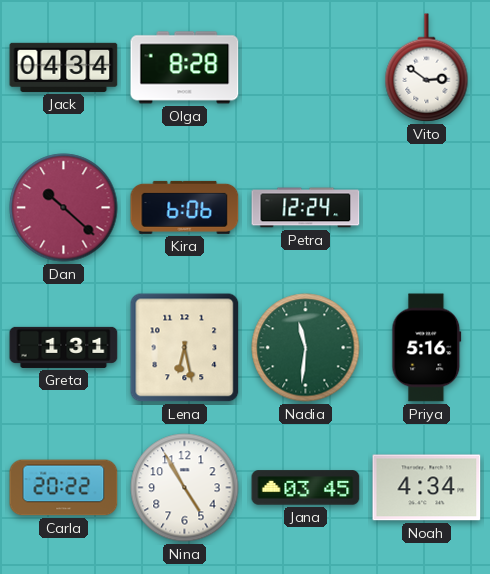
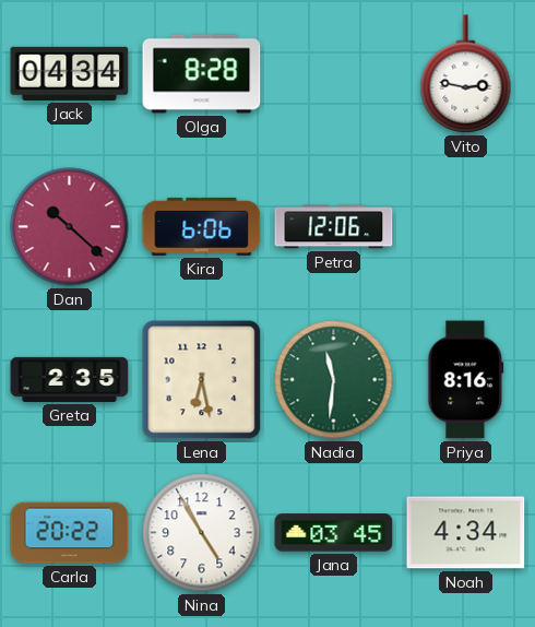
Vito: 2:51 -> 2:47
Petra: 12:24 -> 12:06
Greta: 1:31 -> 2:35
Priya: 5:16 -> 8:16
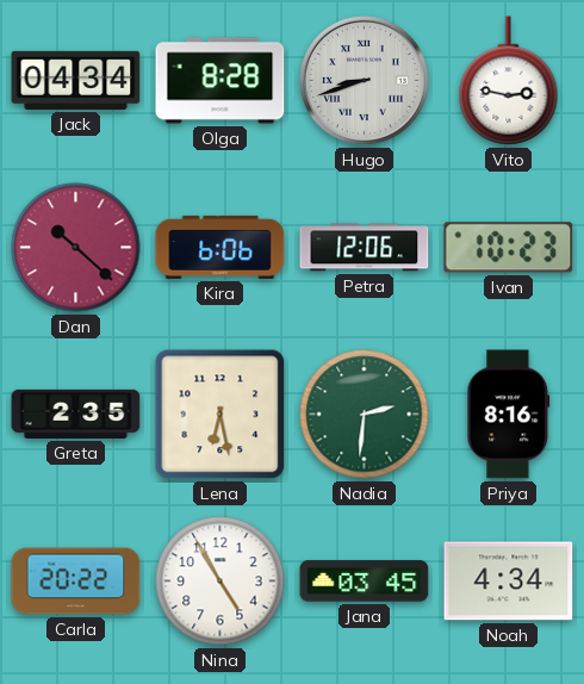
Hugo: none -> 8:42
Ivan: none -> 10:23
Nadia: 11:31 -> 2:31
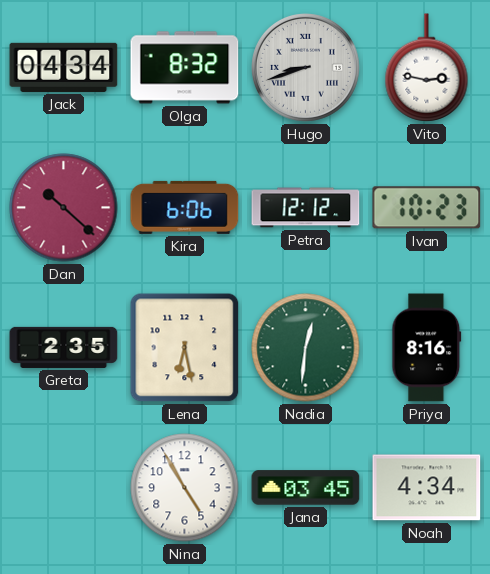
Olga: 8:28 -> 8:32
Petra: 12:06 -> 12:12
Nadia: 2:31 -> 12:31
Carla: 20:22 -> none
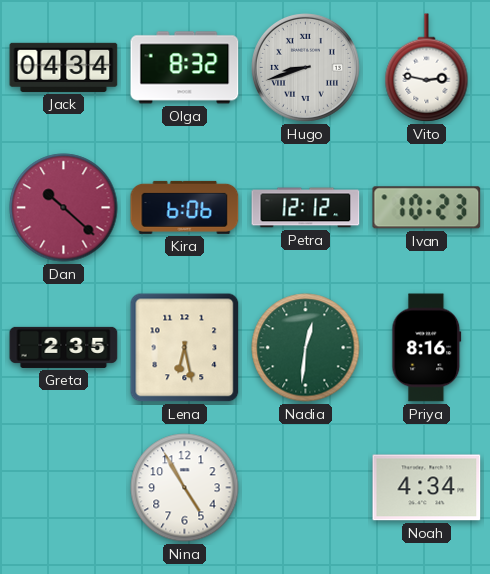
Jana: 03:45 -> none
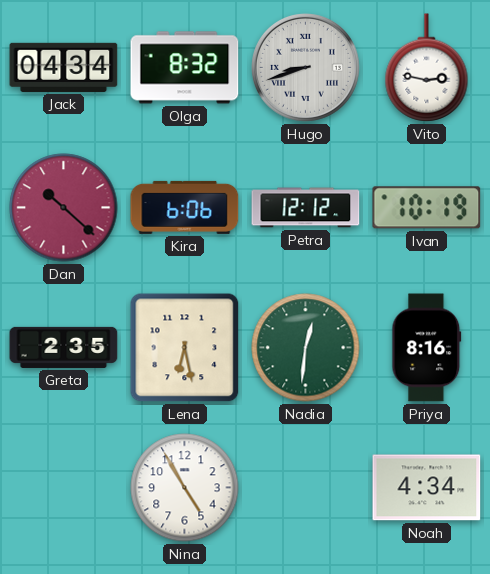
Ivan: 10:23 -> 10:19
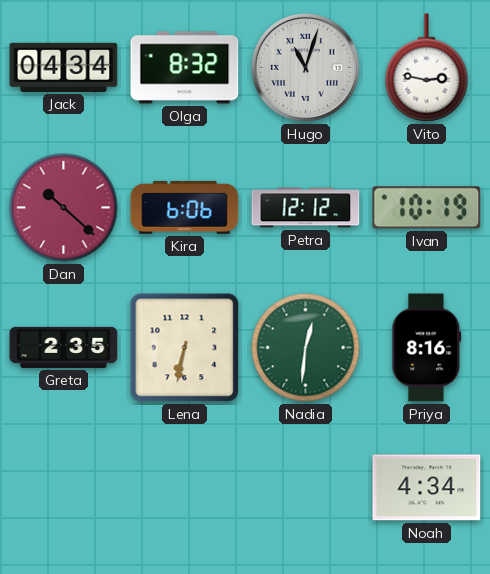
Hugo: 8:42 -> 11:03
Lena: 6:28 -> 6:32
Nina: 4:55 -> none
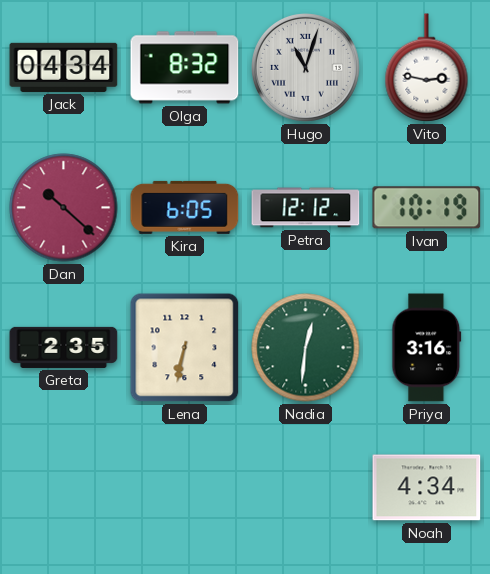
Kira: 6:06 -> 6:05
Priya: 8:16 -> 3:16
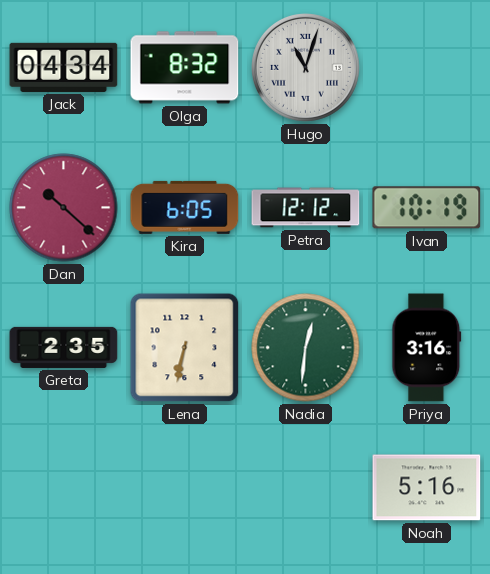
Vito: 2:47 -> none
Noah: 4:34 -> 5:16
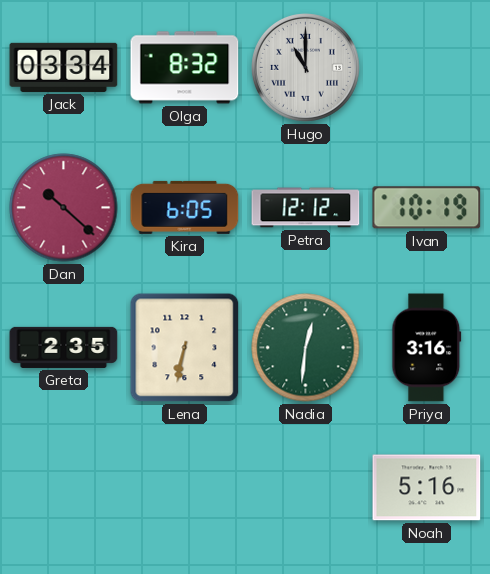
Jack: 04:34 -> 03:34
Hugo: 11:03 -> 11:00
